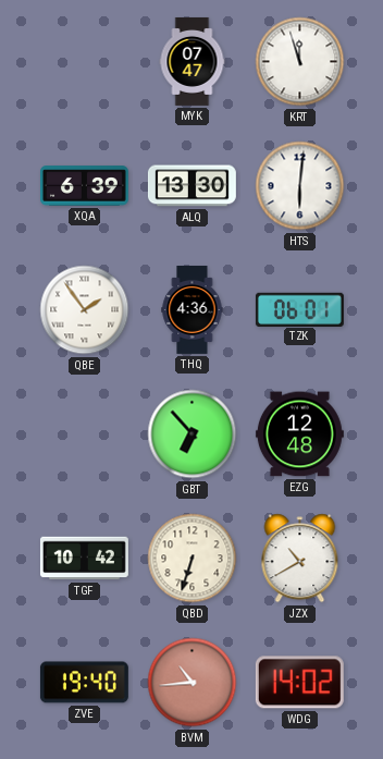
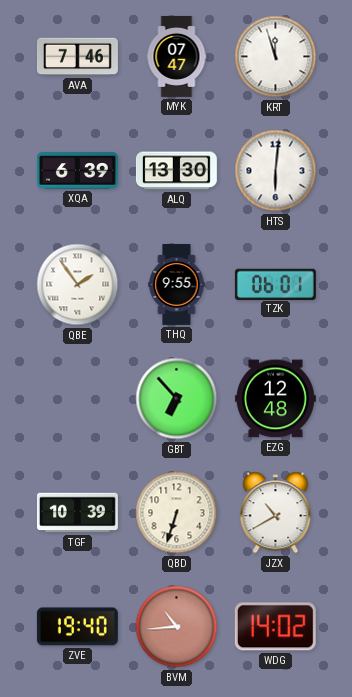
AVA: none -> 7:46
THQ: 4:36 -> 9:55
TGF: 10:42 -> 10:39
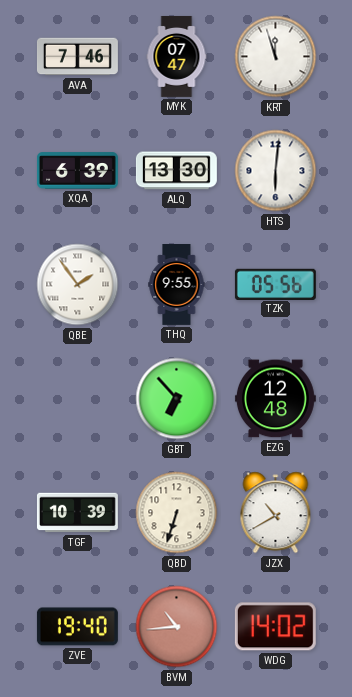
TZK: 06:01 -> 05:56
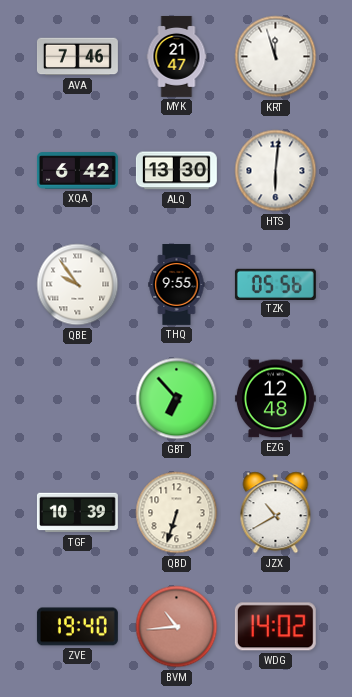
MYK: 07:47 -> 21:47
XQA: 6:39 -> 6:42
QBE: 1:54 -> 9:54
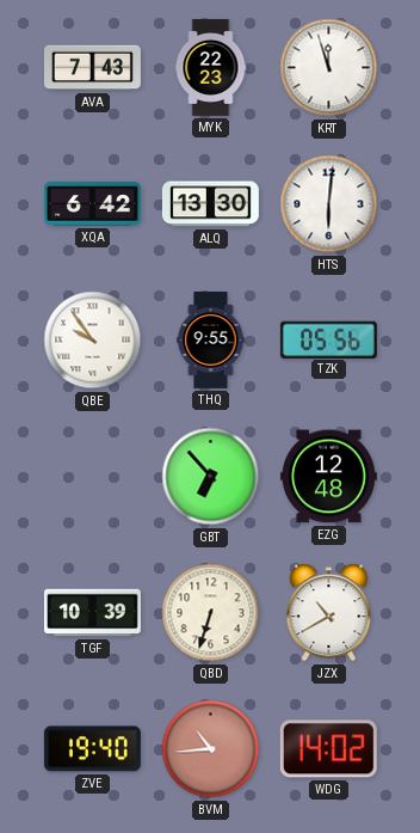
AVA: 7:46 -> 7:43
MYK: 21:47 -> 22:23
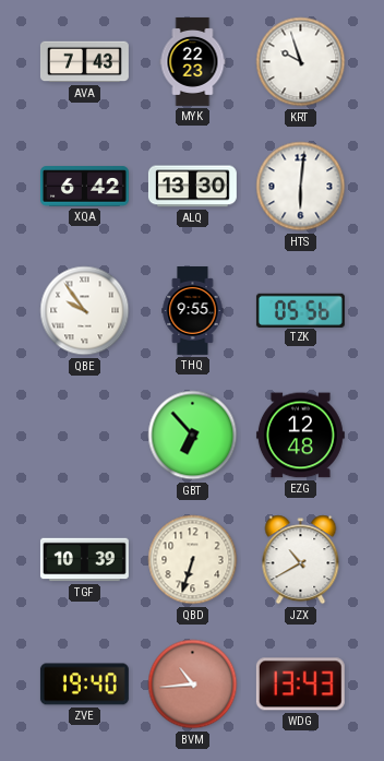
KRT: 11:57 -> 9:57
WDG: 14:02 -> 13:43
